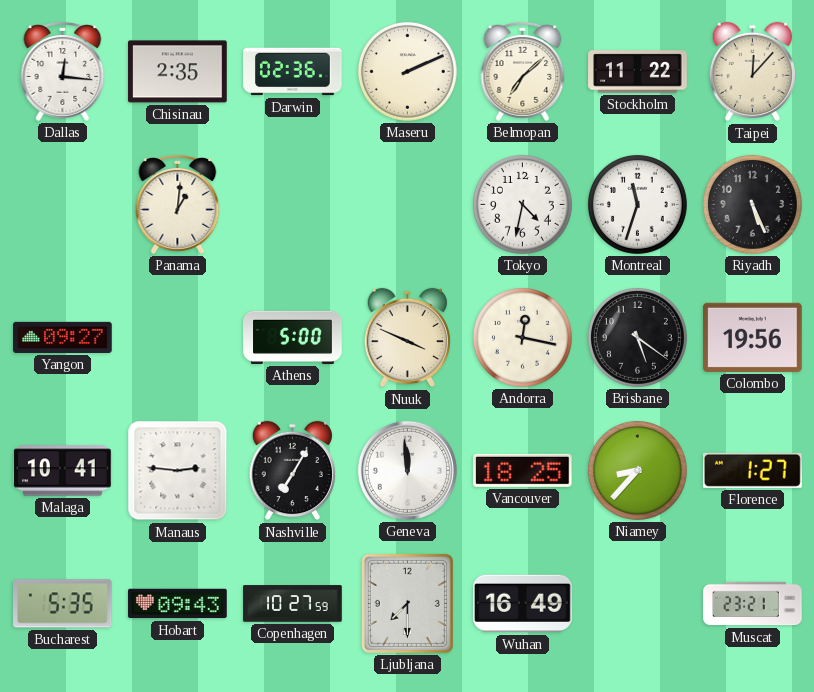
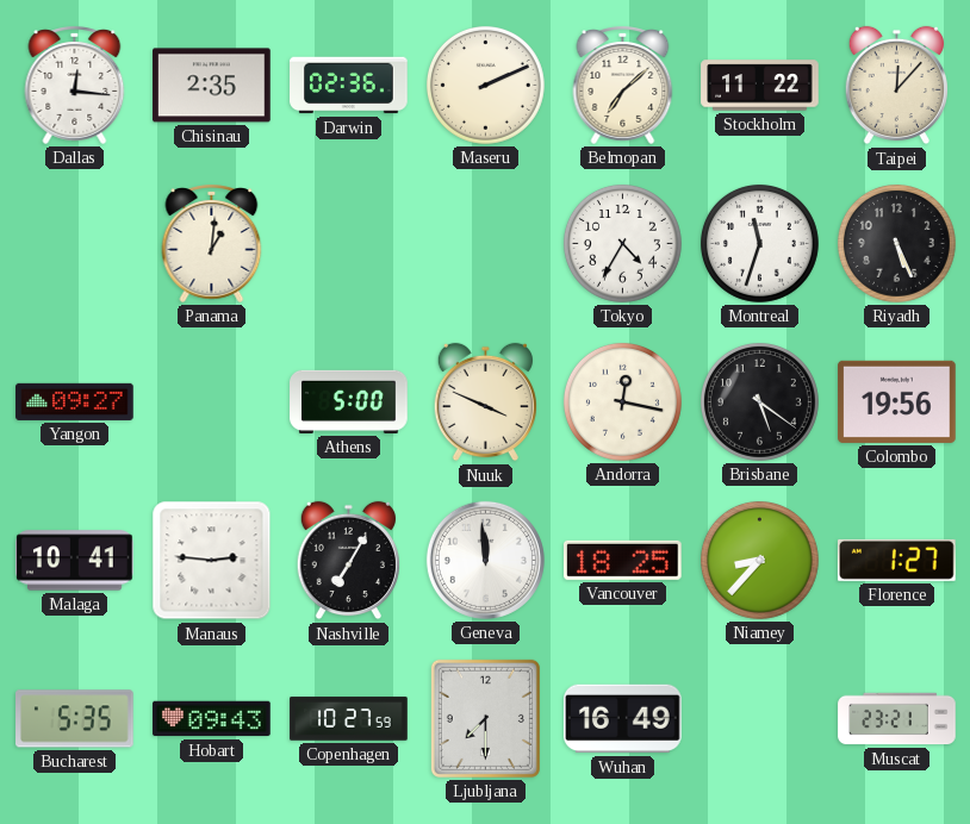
Tokyo: 4:32 -> 4:35
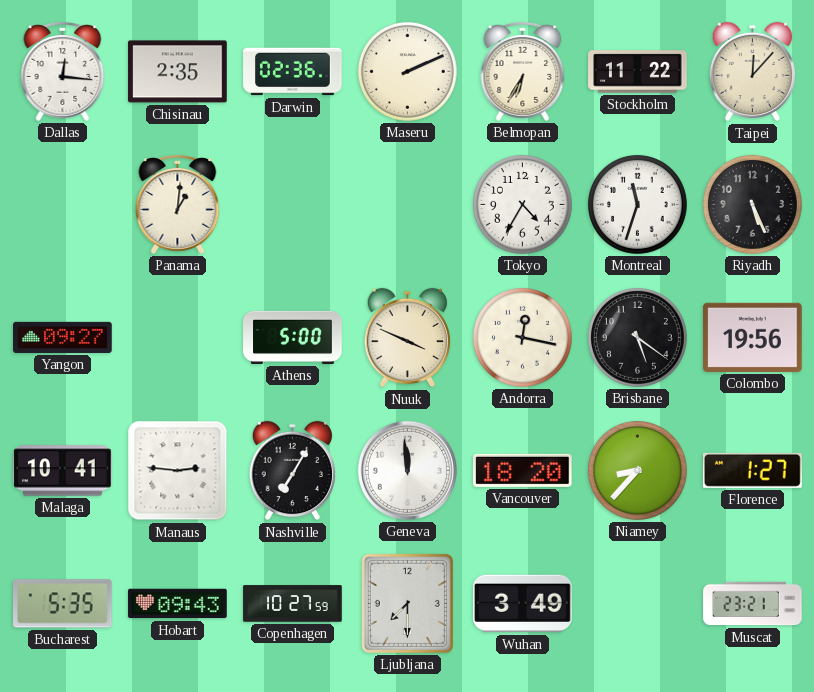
Belmopan: 7:08 -> 6:35
Vancouver: 18:25 -> 18:20
Wuhan: 16:49 -> 3:49
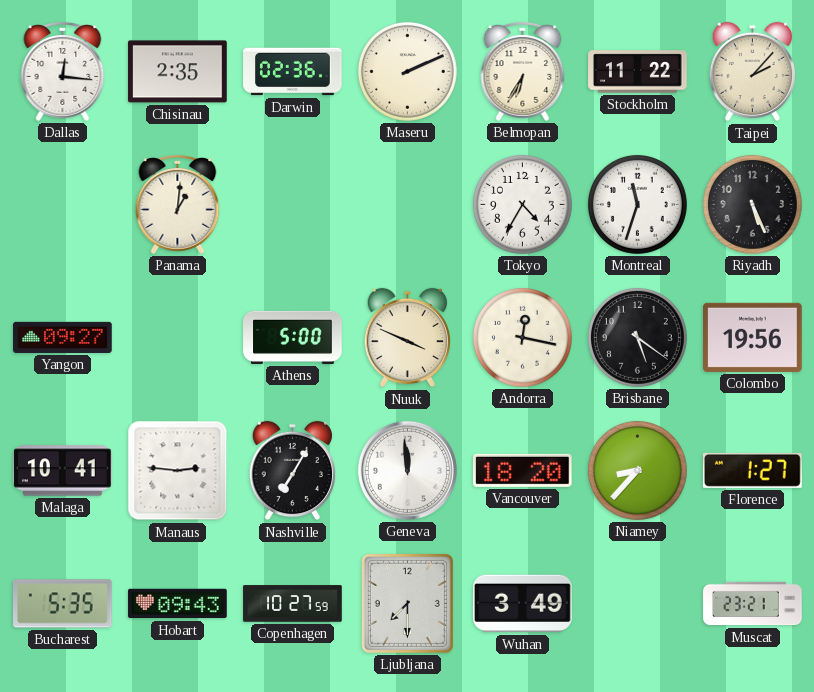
Taipei: 12:07 -> 2:07
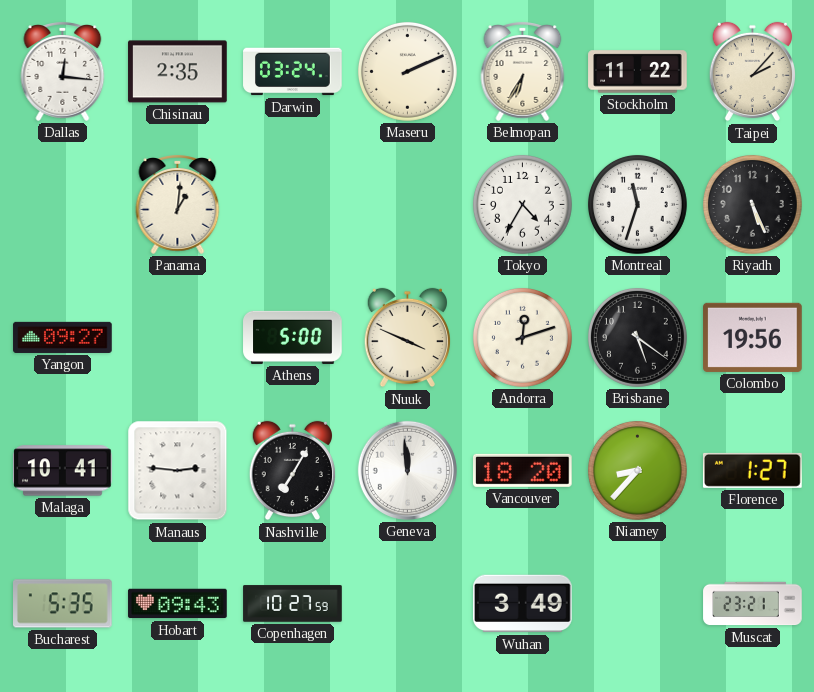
Darwin: 02:36 -> 03:24
Andorra: 12:17 -> 12:12
Ljubljana: 7:30 -> none
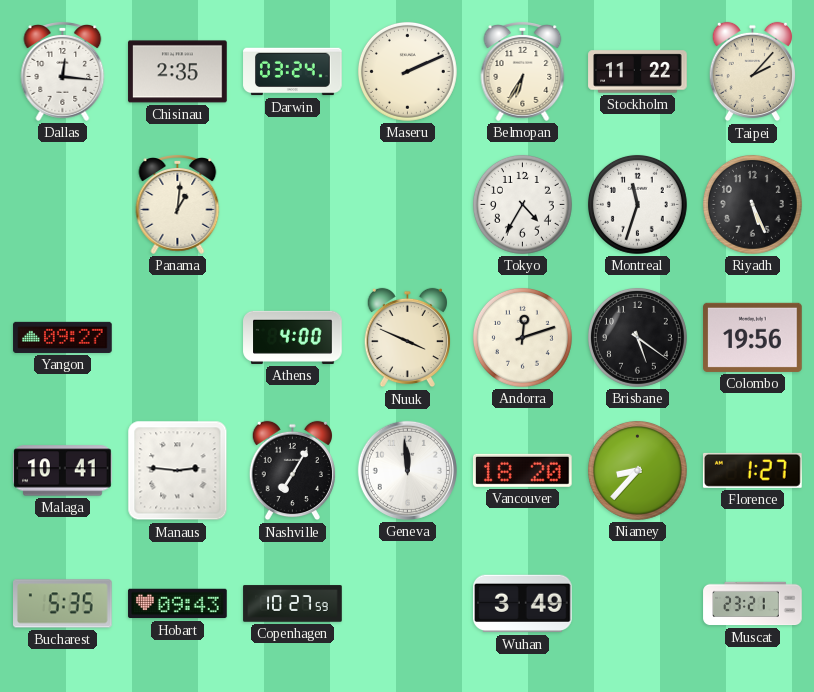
Athens: 5:00 -> 4:00
